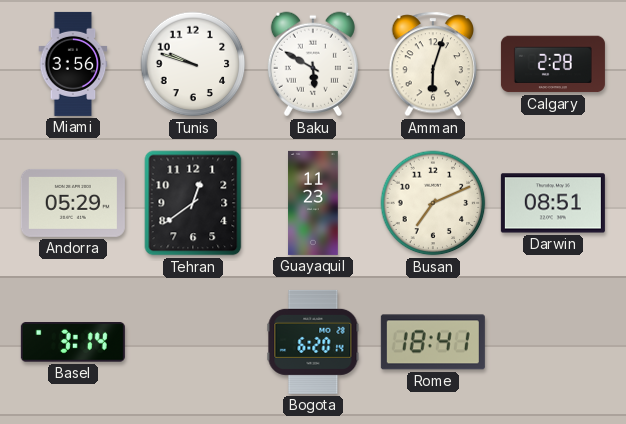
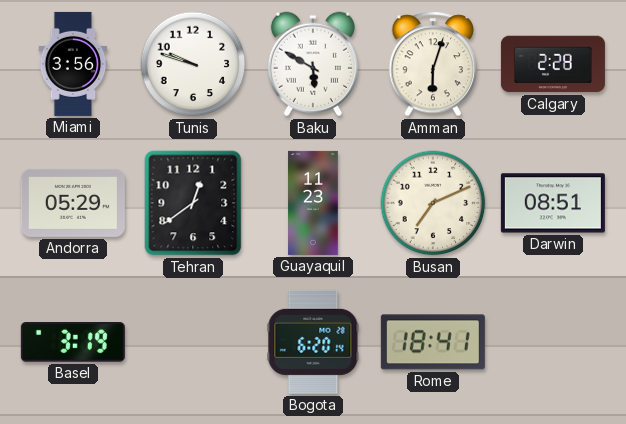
Basel: 3:14 -> 3:19
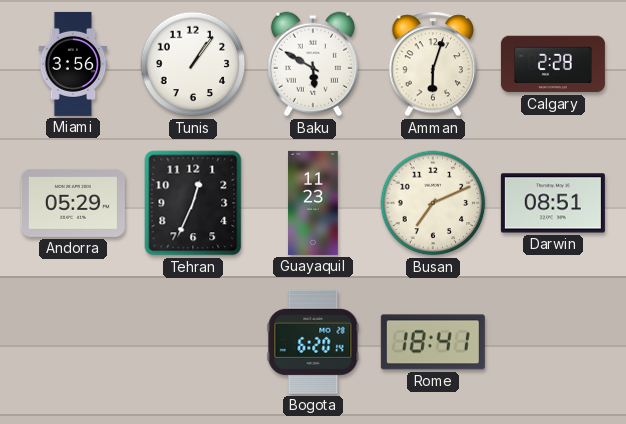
Tunis: 9:48 -> 1:06
Tehran: 12:39 -> 12:34
Basel: 3:19 -> none
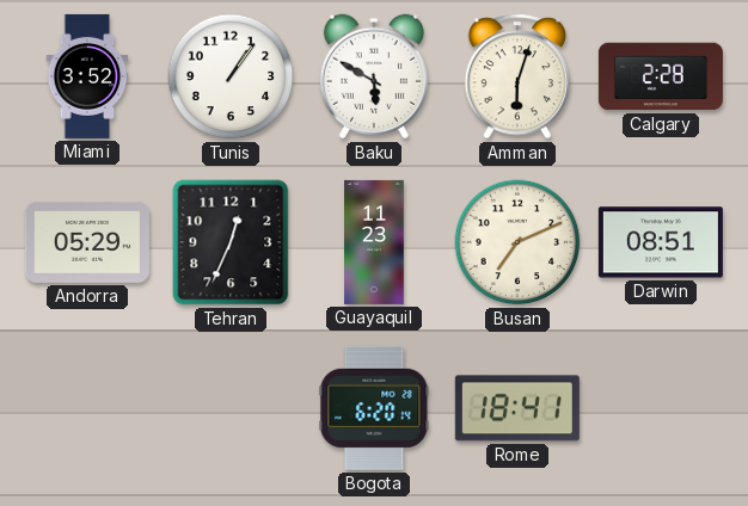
Miami: 3:56 -> 3:52
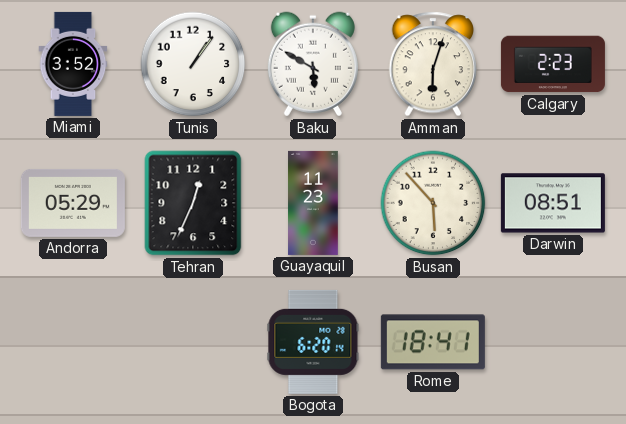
Calgary: 2:28 -> 2:23
Busan: 7:11 -> 5:53
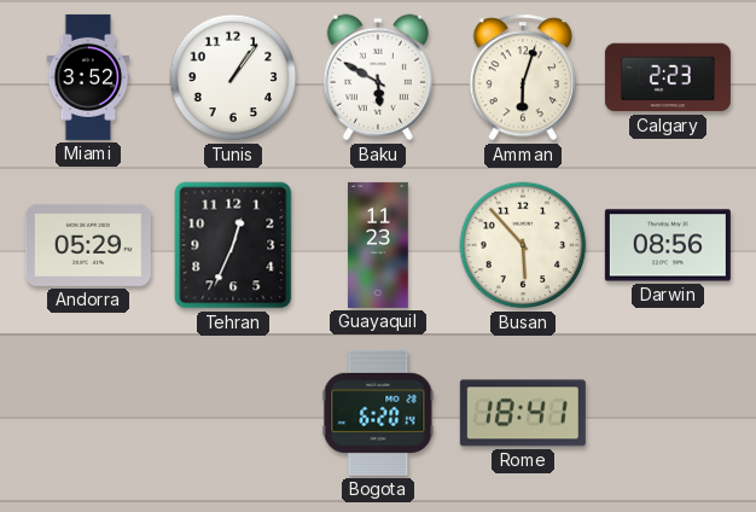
Darwin: 08:51 -> 08:56
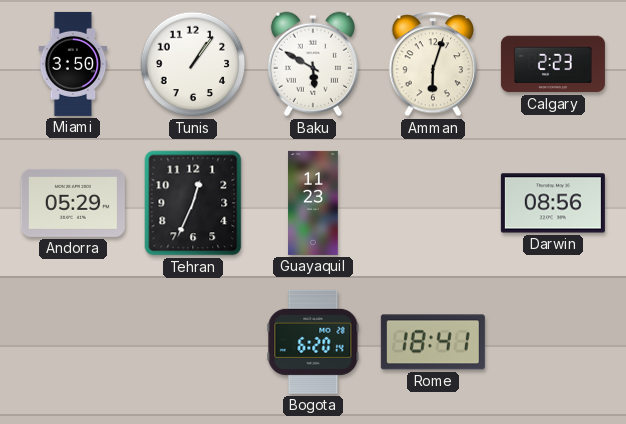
Miami: 3:52 -> 3:50
Busan: 5:53 -> none
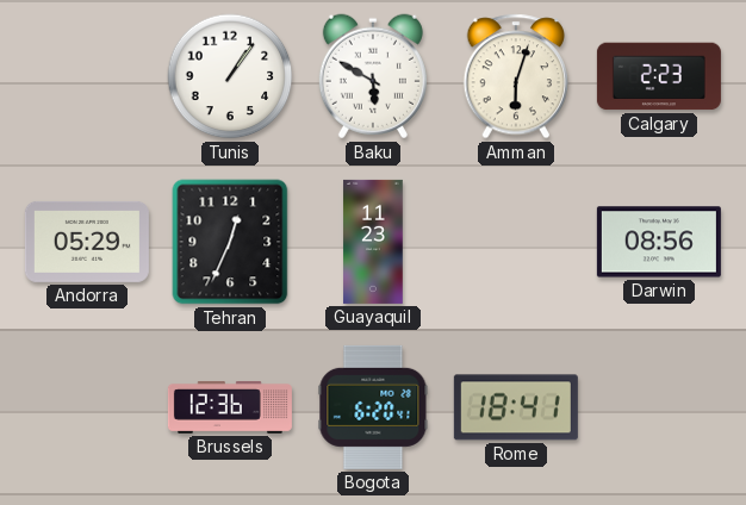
Miami: 3:50 -> none
Brussels: none -> 12:36
Bogota: 6:20:14 -> 6:20:41
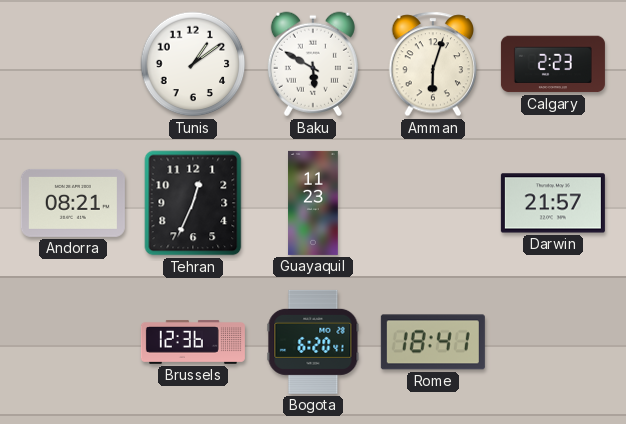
Tunis: 1:06 -> 1:09
Andorra: 05:29 -> 08:21
Darwin: 08:56 -> 21:57
